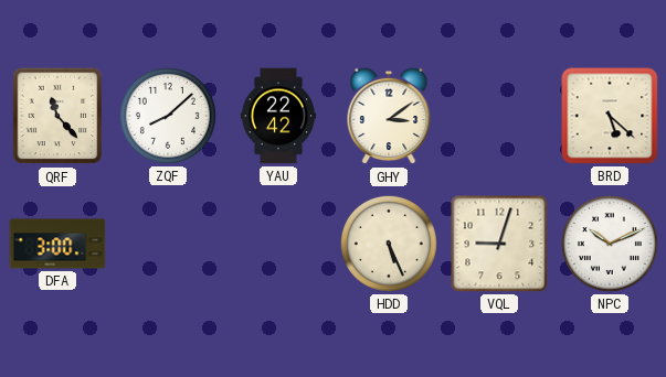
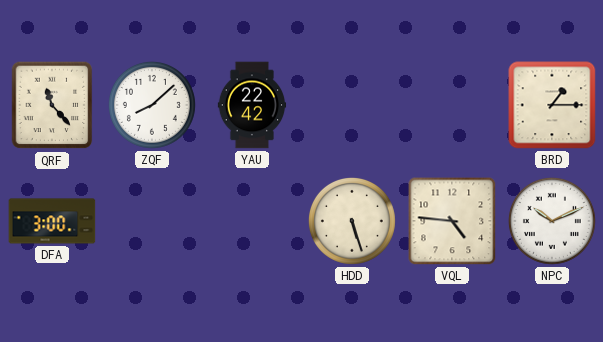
GHY: 3:09 -> none
BRD: 5:22 -> 1:15
HDD: 5:26 -> 5:27
VQL: 9:03 -> 4:46
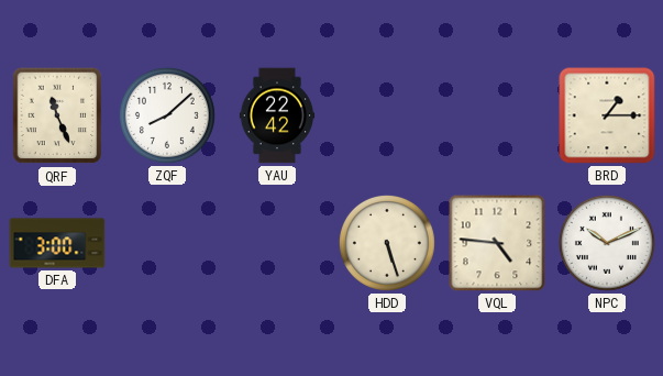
QRF: 11:23 -> 11:26
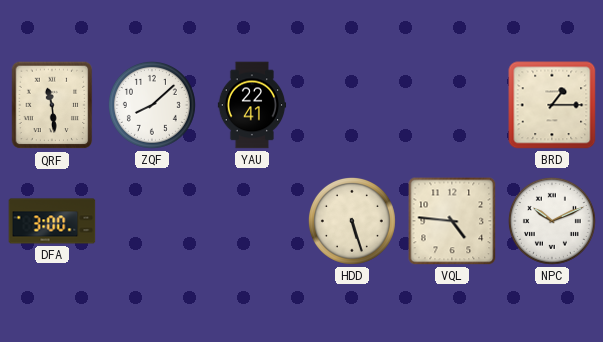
QRF: 11:26 -> 11:29
YAU: 22:42 -> 22:41
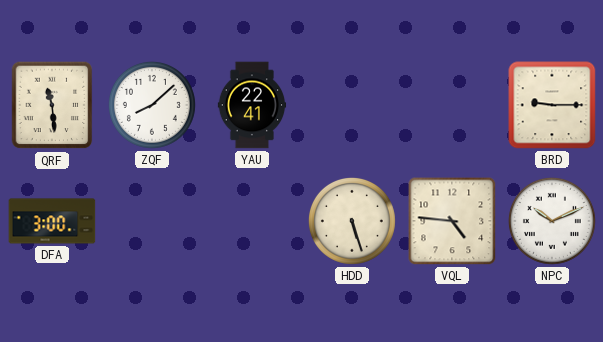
BRD: 1:15 -> 9:15
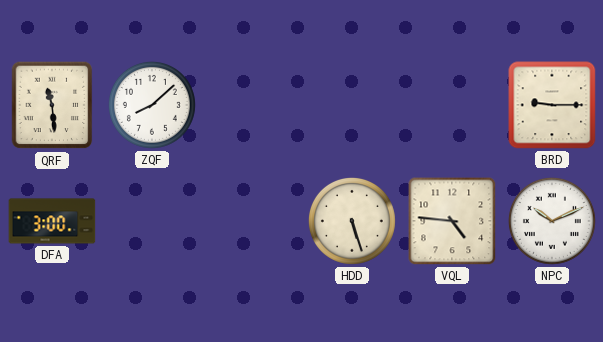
YAU: 22:41 -> none
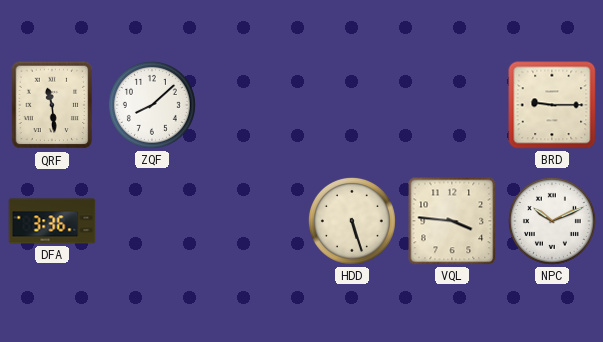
DFA: 3:00 -> 3:36
VQL: 4:46 -> 3:46
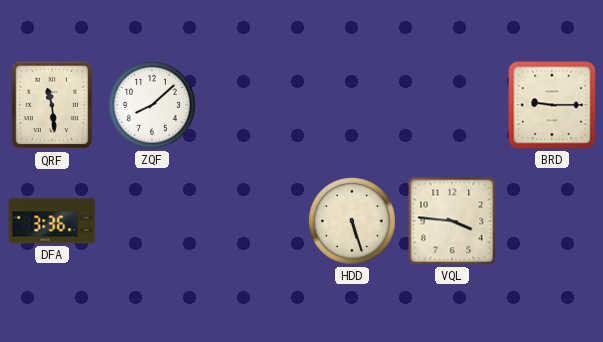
NPC: 10:11 -> none
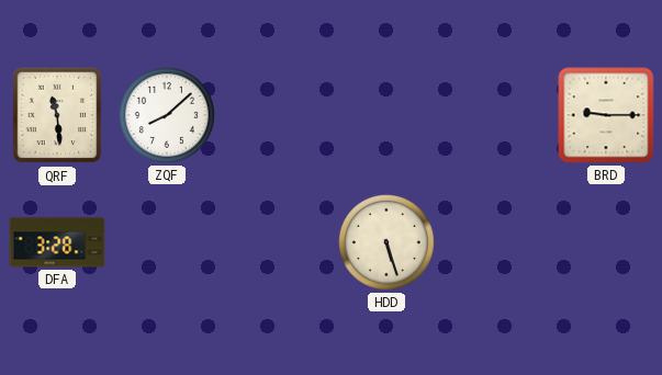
DFA: 3:36 -> 3:28
VQL: 3:46 -> none
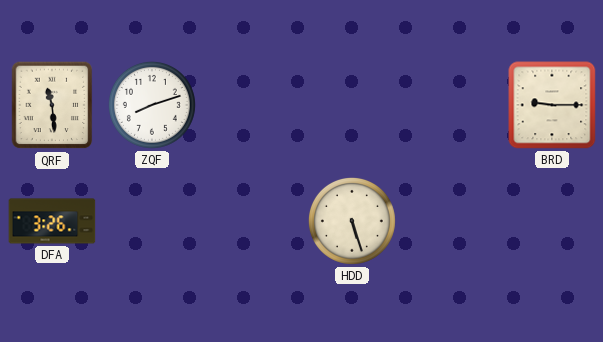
ZQF: 8:08 -> 8:12
DFA: 3:28 -> 3:26
